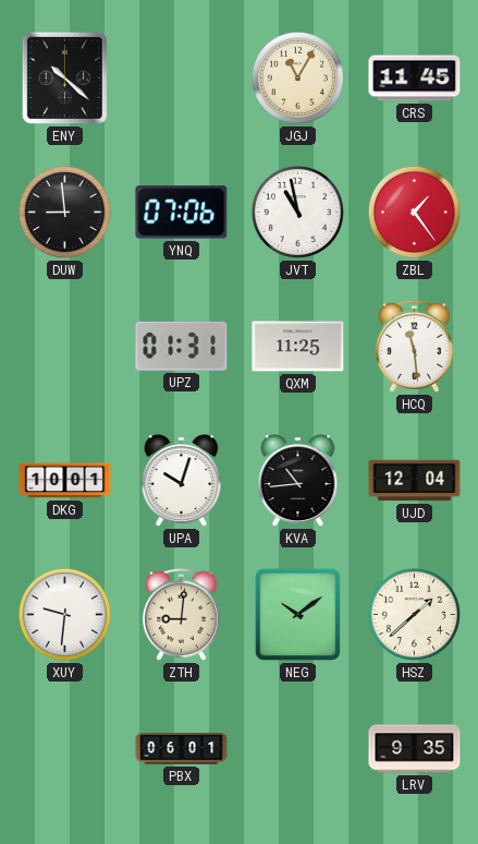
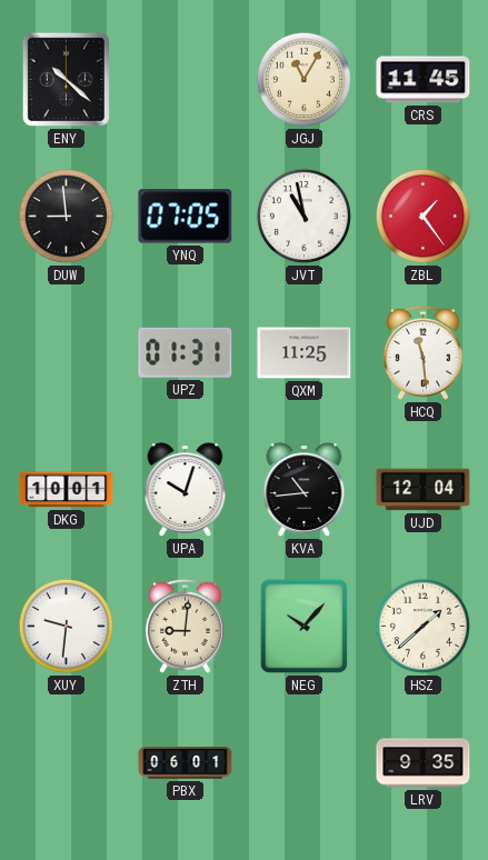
YNQ: 07:06 -> 07:05
NEG: 10:09 -> 10:07
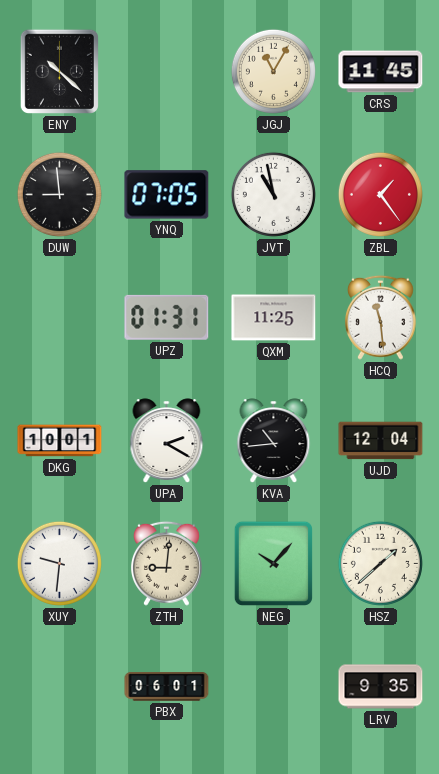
UPA: 10:03 -> 2:20
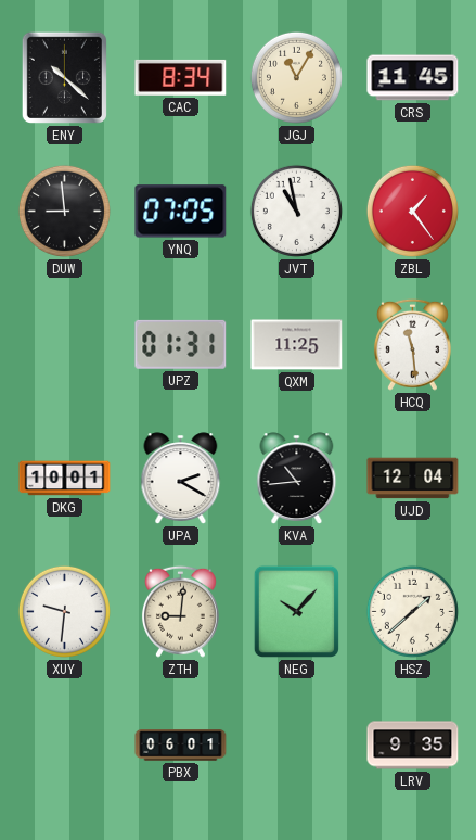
CAC: none -> 8:34
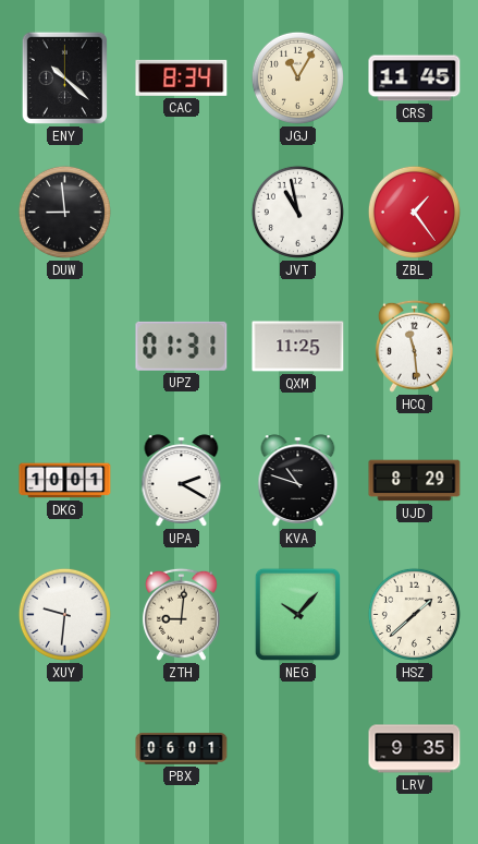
YNQ: 07:05 -> none
KVA: 10:44 -> 10:48
UJD: 12:04 -> 8:29
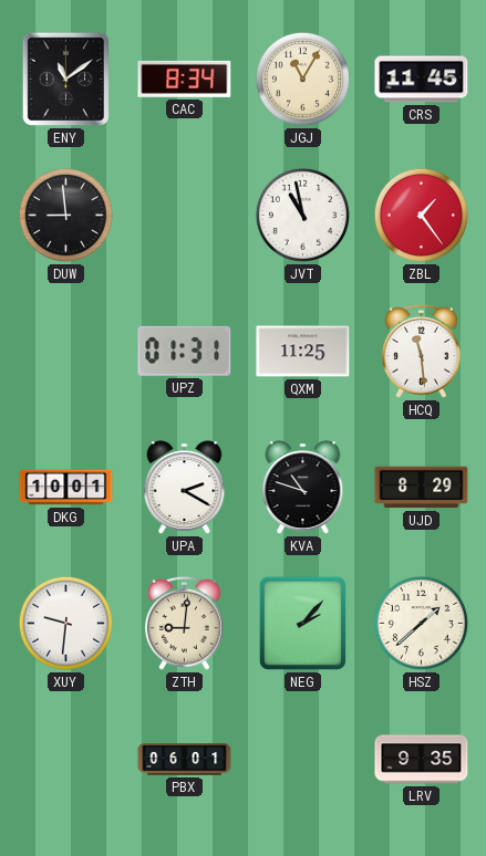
ENY: 10:22 -> 11:09
NEG: 10:07 -> 2:07
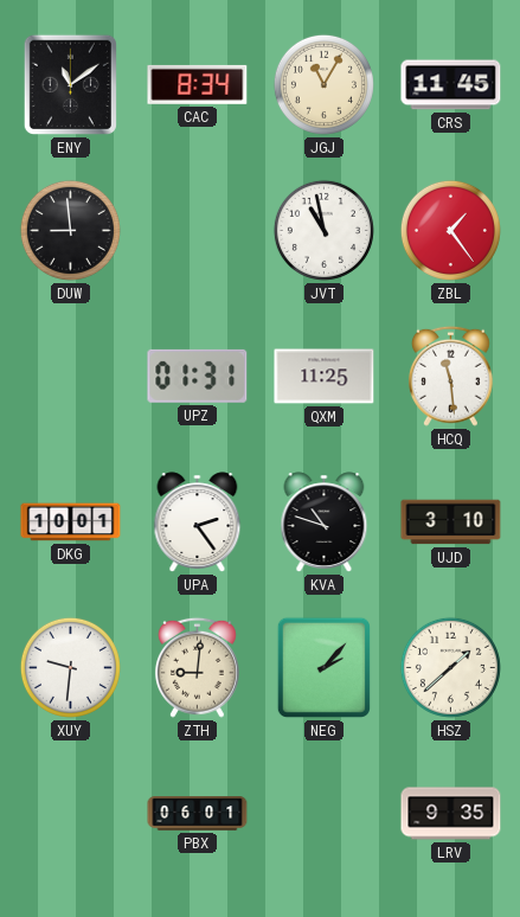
UPA: 2:20 -> 2:24
UJD: 8:29 -> 3:10
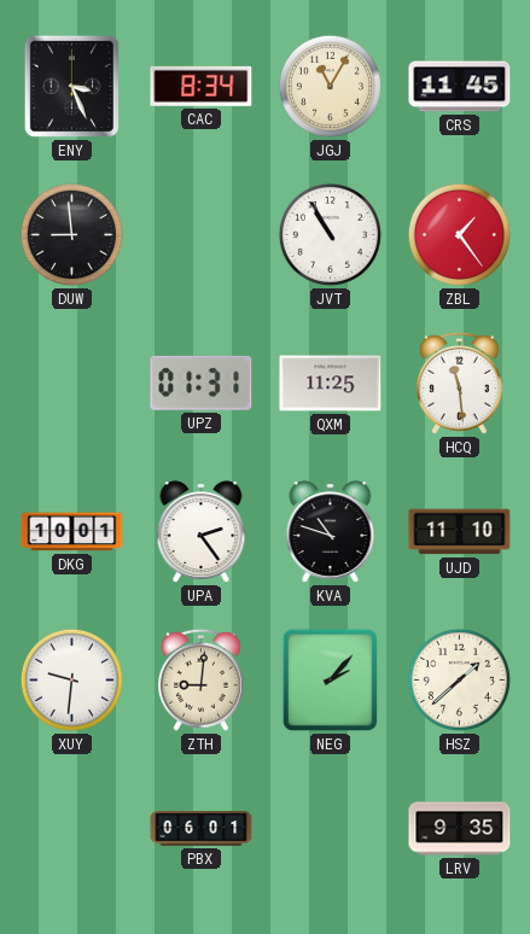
ENY: 11:09 -> 3:26
JVT: 10:58 -> 10:55
UJD: 3:10 -> 11:10
